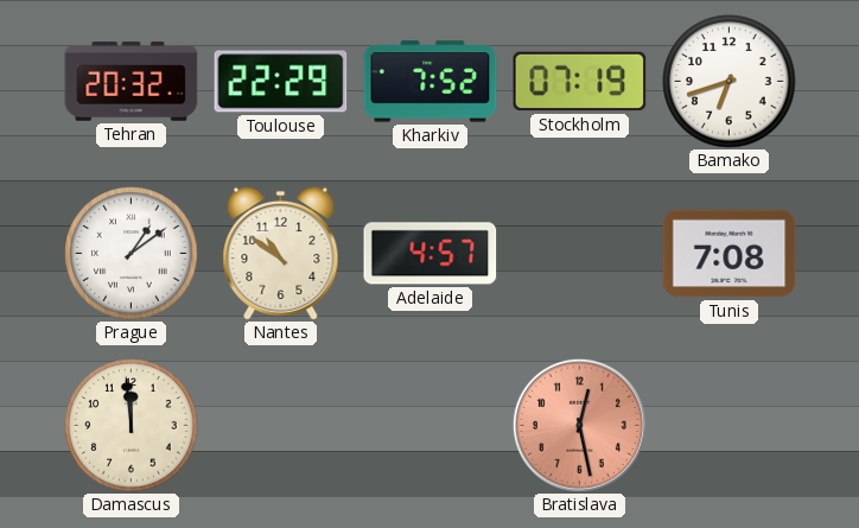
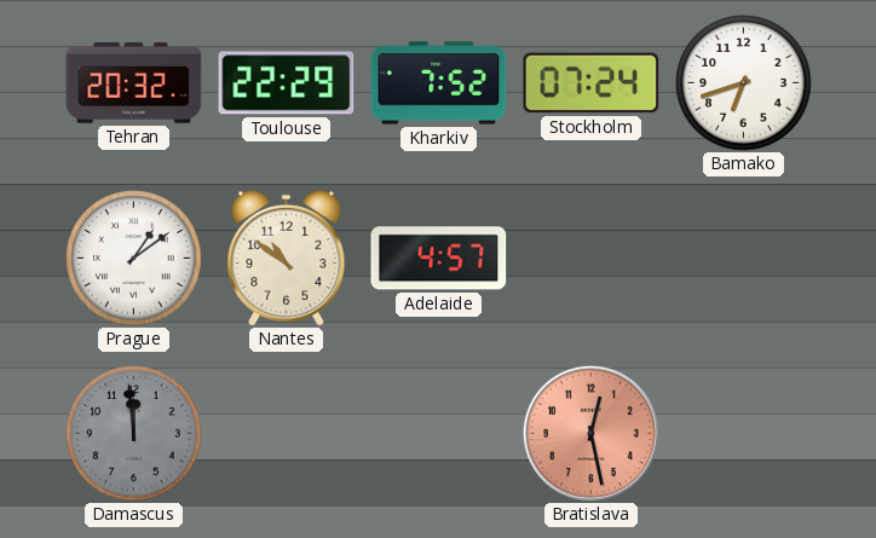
Stockholm: 07:19 -> 07:24
Tunis: 7:08 -> none
Damascus dial: cream -> grey
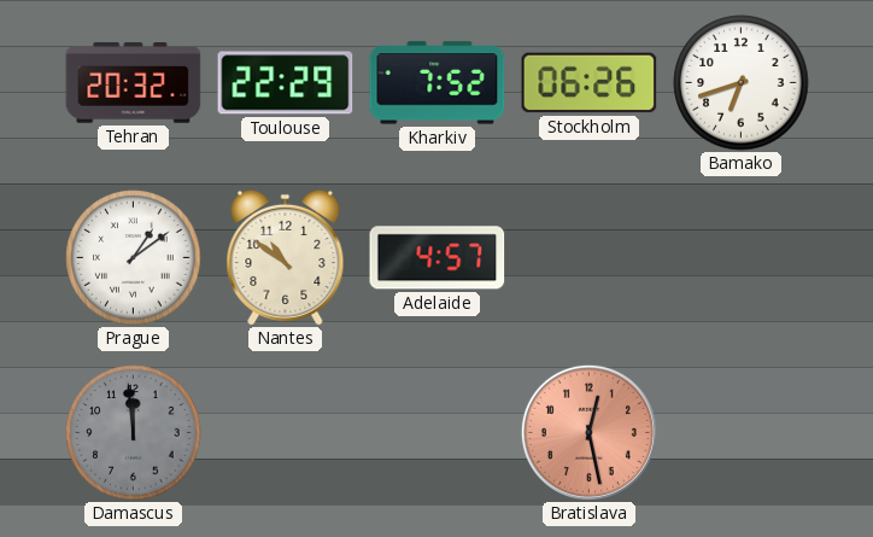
Stockholm: 07:24 -> 06:26
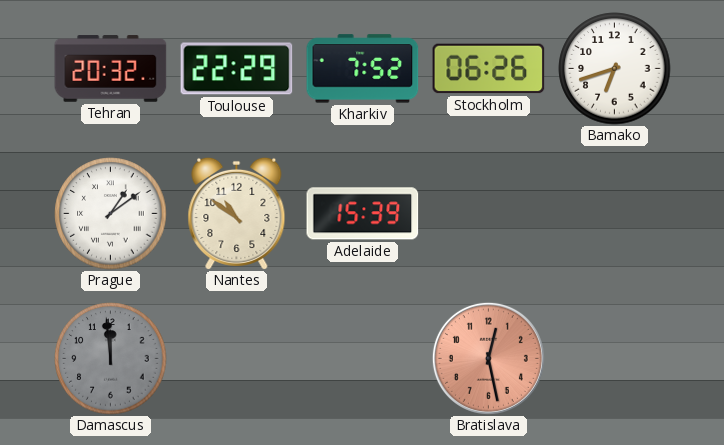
Adelaide: 4:57 -> 15:39
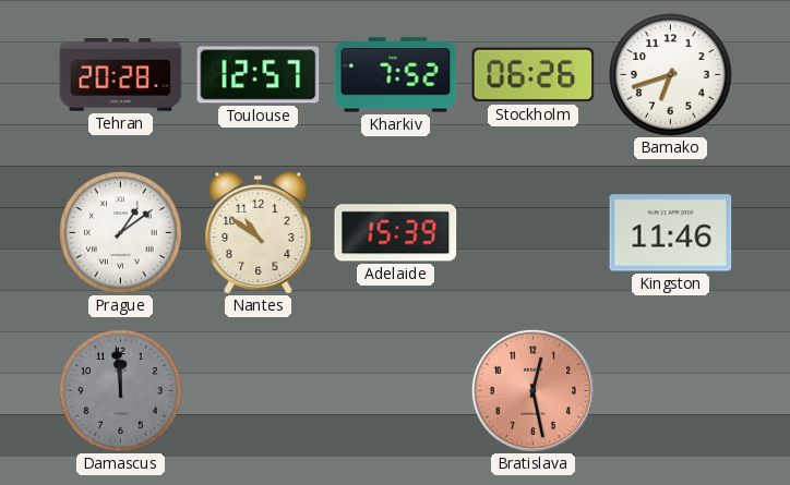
Tehran: 20:32 -> 20:28
Toulouse: 22:29 -> 12:57
Kingston: none -> 11:46
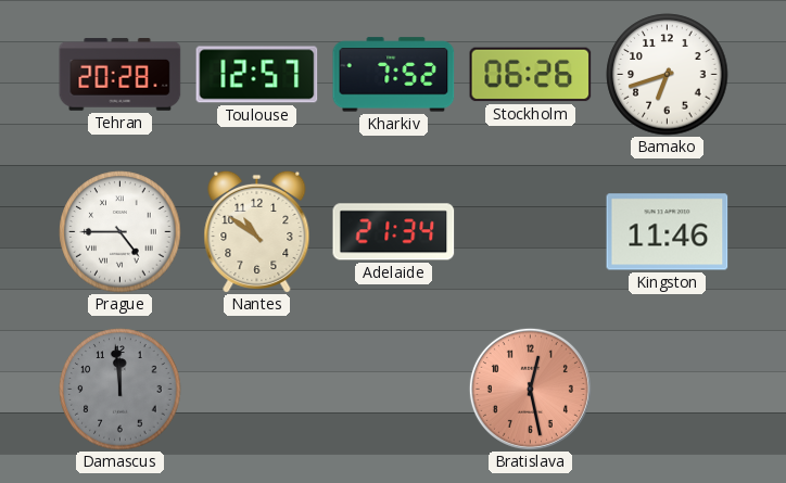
Prague: 1:09 -> 4:45
Adelaide: 15:39 -> 21:34
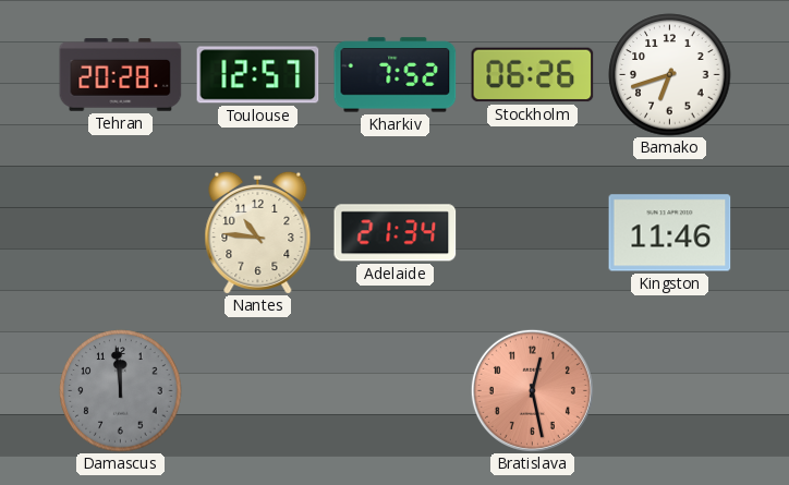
Prague: 4:45 -> none
Nantes: 10:51 -> 10:46
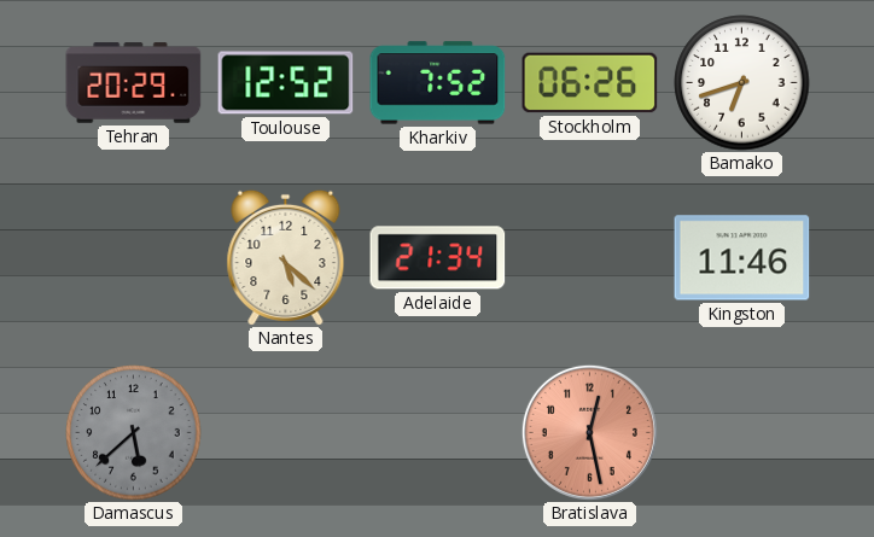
Tehran: 20:28 -> 20:29
Toulouse: 12:57 -> 12:52
Nantes: 10:46 -> 5:22
Damascus: 11:59 -> 5:38
